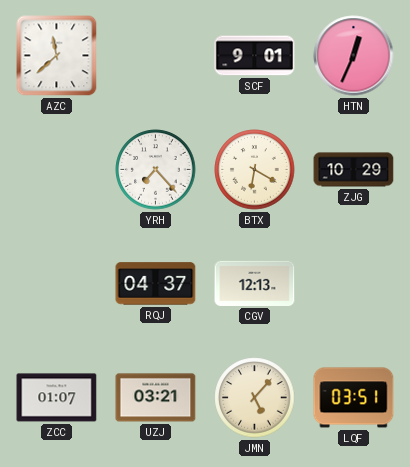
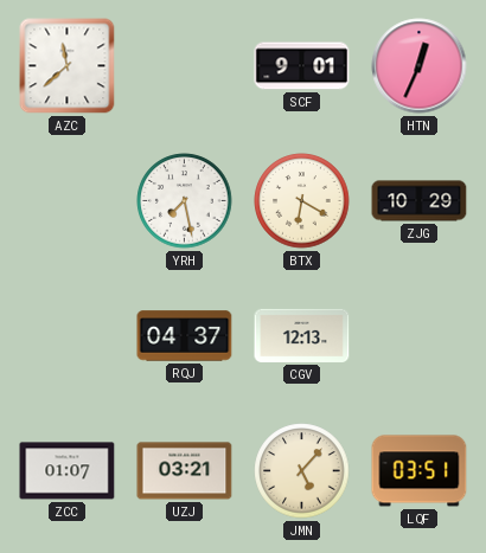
YRH: 7:23 -> 7:28
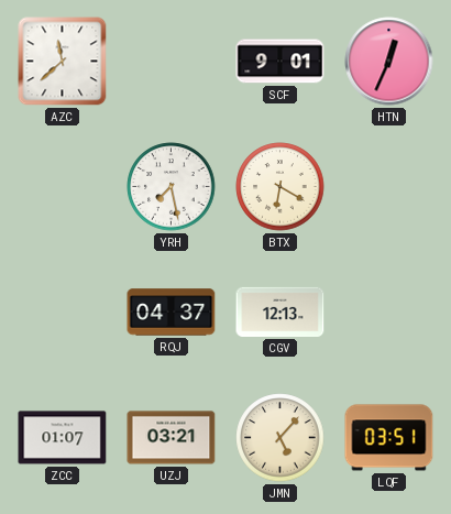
ZJG: 10:29 -> none
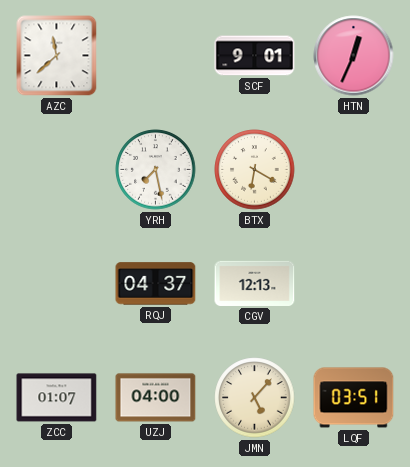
UZJ: 03:21 -> 04:00
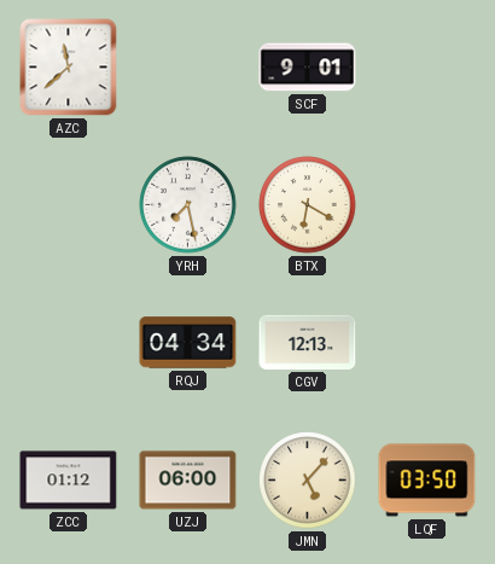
HTN: 12:34 -> none
RQJ: 04:37 -> 04:34
ZCC: 01:07 -> 01:12
UZJ: 04:00 -> 06:00
LQF: 03:51 -> 03:50
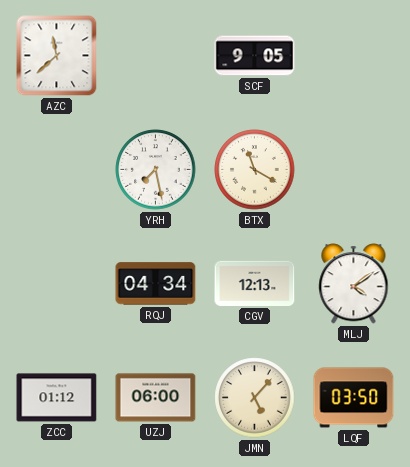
SCF: 9:01 -> 9:05
BTX: 6:20 -> 11:20
MLJ: none -> 4:09
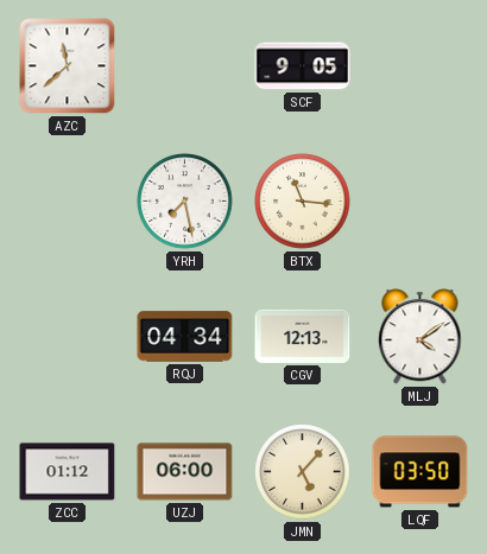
BTX: 11:20 -> 11:16
